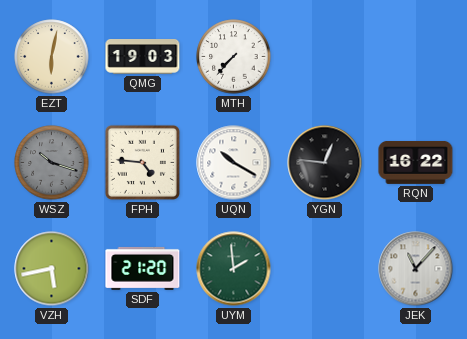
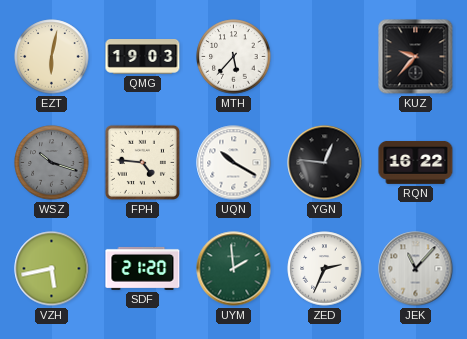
MTH: 7:37 -> 5:37
KUZ: none -> 9:37
ZED: none -> 2:34
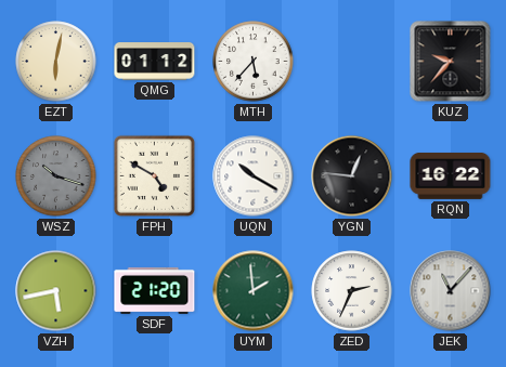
QMG: 19:03 -> 01:12
FPH: 4:46 -> 4:50
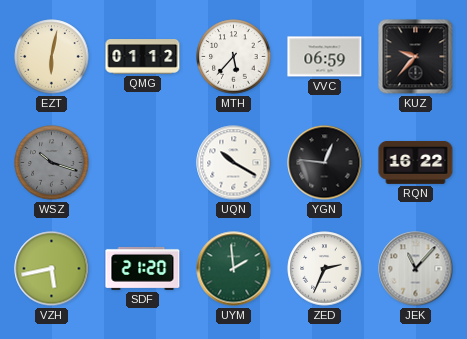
VVC: none -> 06:59
FPH: 4:50 -> none
